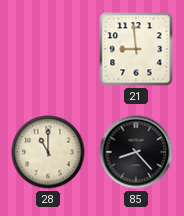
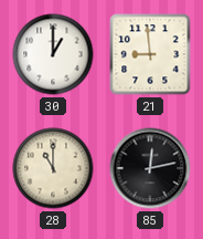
30: none -> 1:00
85: 8:23 -> 12:13
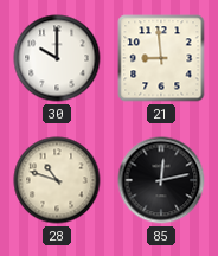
30: 1:00 -> 10:00
28: 11:00 -> 10:48
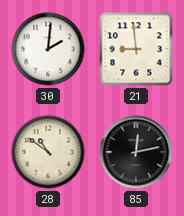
30: 10:00 -> 2:01
28: 10:48 -> 10:51
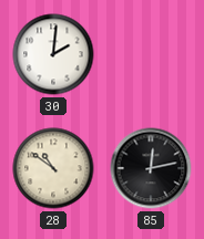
21: 8:59 -> none
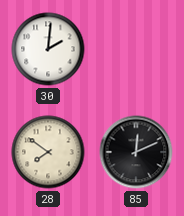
28: 10:51 -> 7:51
85: 12:13 -> 12:11
